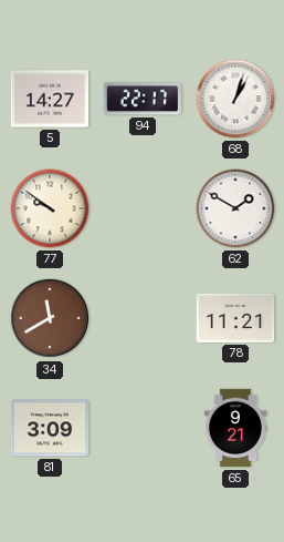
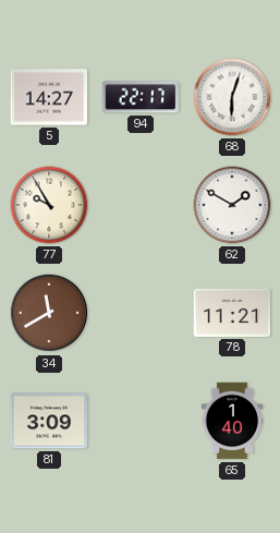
68: 1:03 -> 6:03
77: 9:51 -> 9:55
65: 9:21 -> 1:40
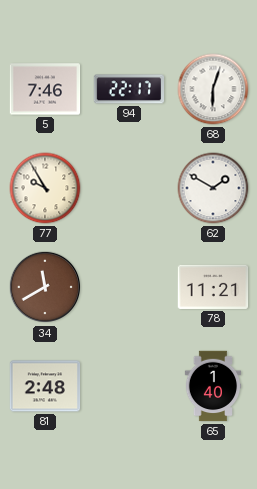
5: 14:27 -> 7:46
81: 3:09 -> 2:48
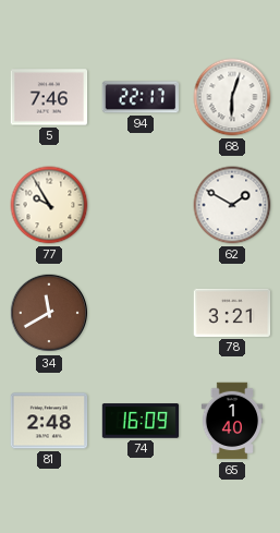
78: 11:21 -> 3:21
74: none -> 16:09
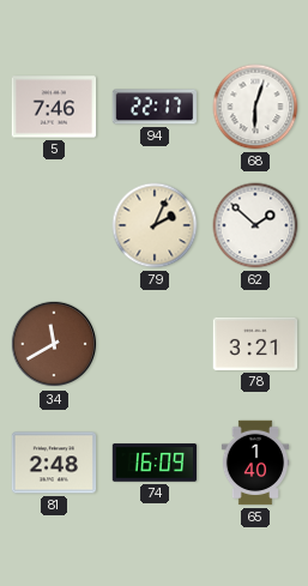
77: 9:55 -> none
79: none -> 2:04
62: 1:50 -> 1:52
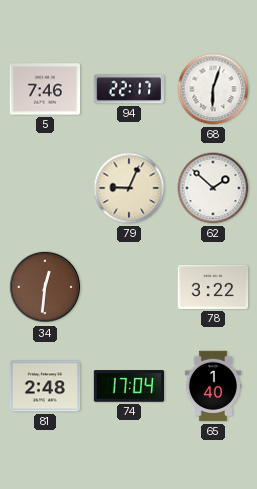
79: 2:04 -> 9:04
34: 11:40 -> 12:31
78: 3:21 -> 3:22
74: 16:09 -> 17:04
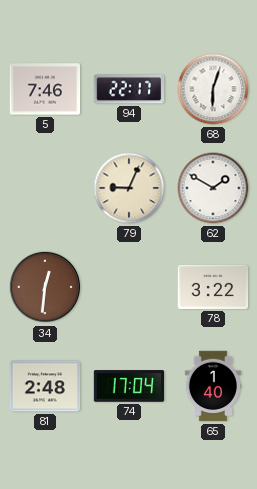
62: 1:52 -> 1:50
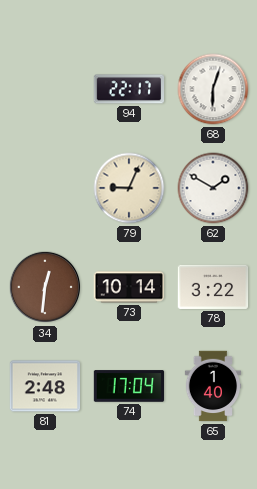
5: 7:46 -> none
73: none -> 10:14
